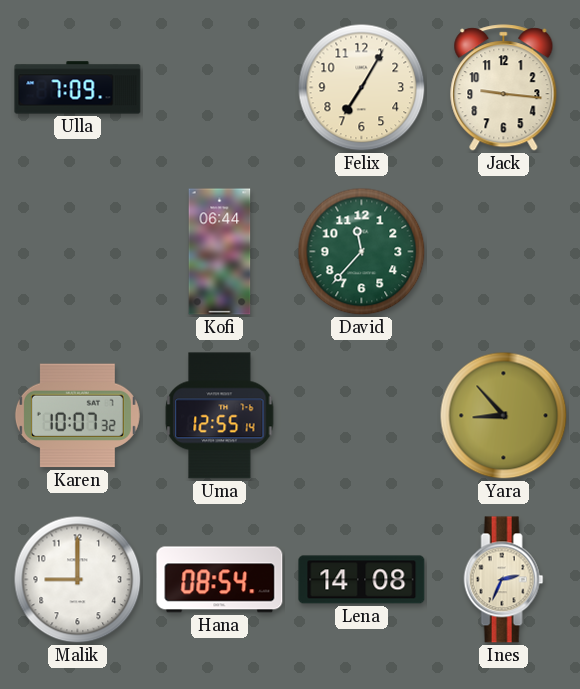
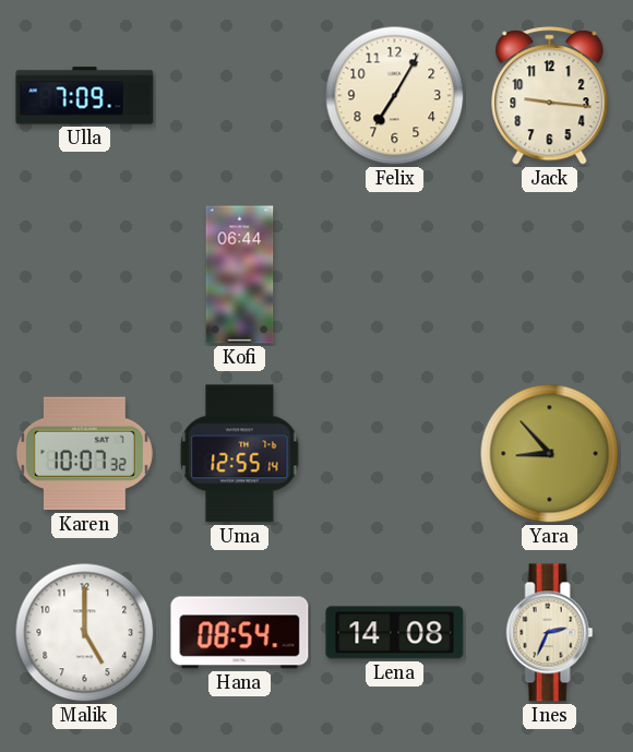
David: 11:37 -> none
Malik: 9:00 -> 5:00
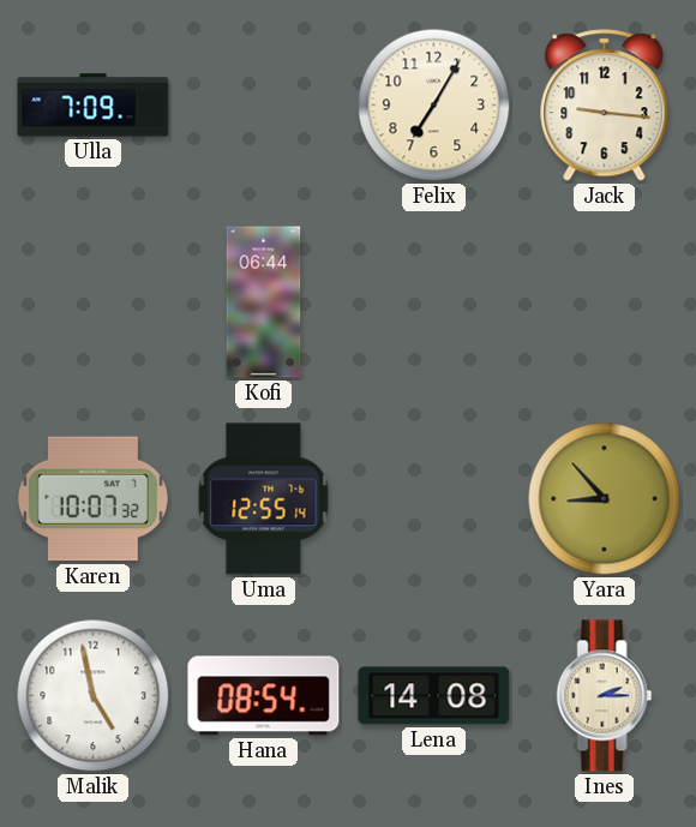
Malik: 5:00 -> 4:58
Ines: 2:34 -> 2:15
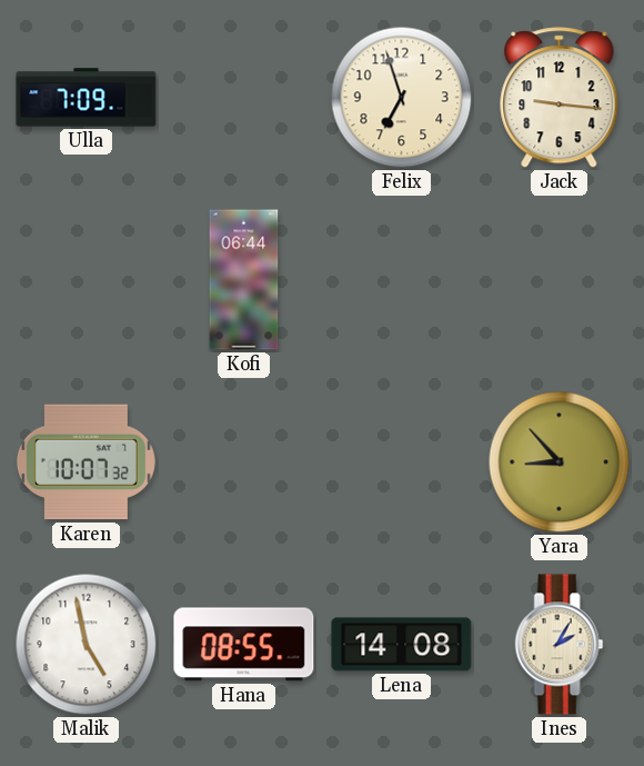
Felix: 7:05 -> 6:57
Uma: 12:55 -> none
Hana: 08:54 -> 08:55
Ines: 2:15 -> 2:05
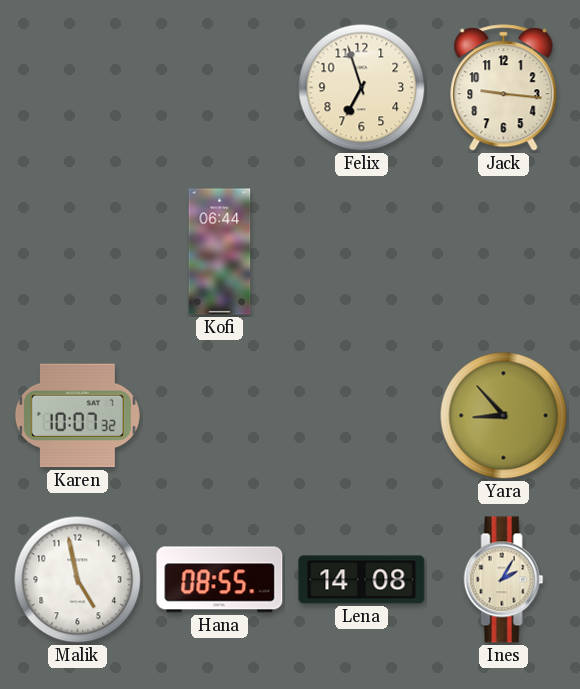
Ulla: 7:09 -> none
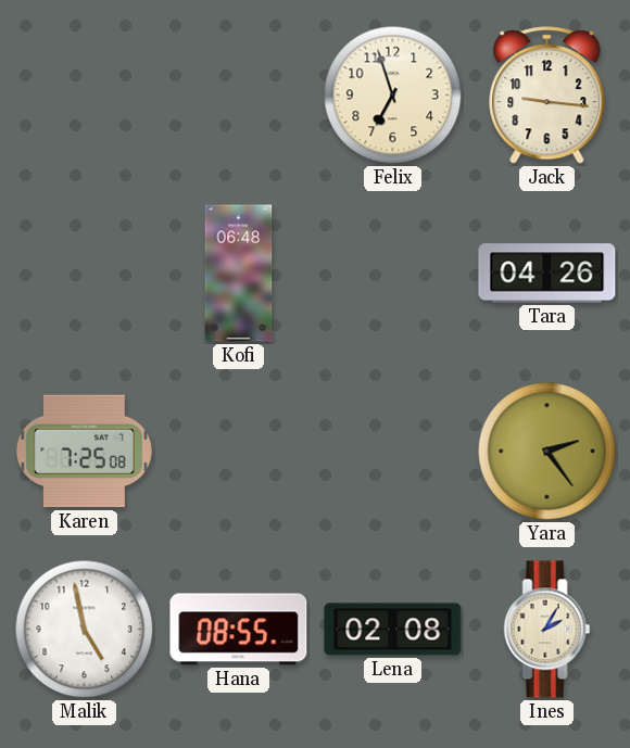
Kofi: 06:44 -> 06:48
Tara: none -> 04:26
Karen: 10:07 -> 7:25
Yara: 8:53 -> 2:24
Lena: 14:08 -> 02:08
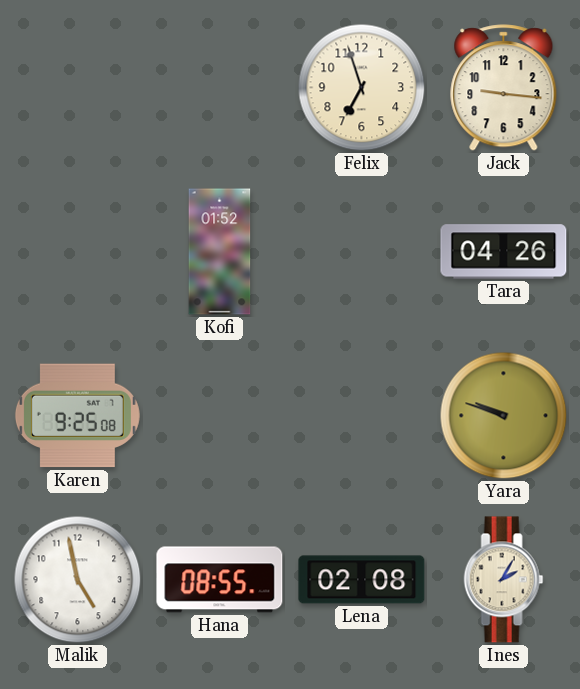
Kofi: 06:48 -> 01:52
Karen: 7:25 -> 9:25
Yara: 2:24 -> 9:48
